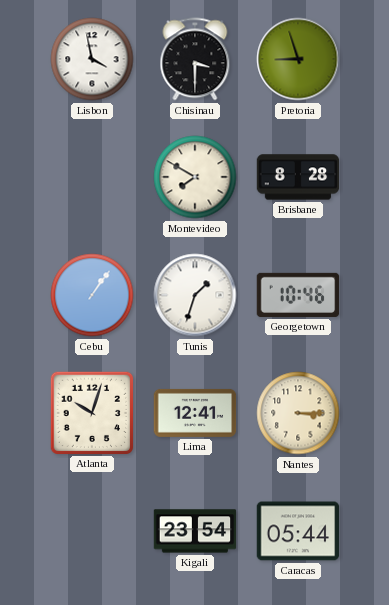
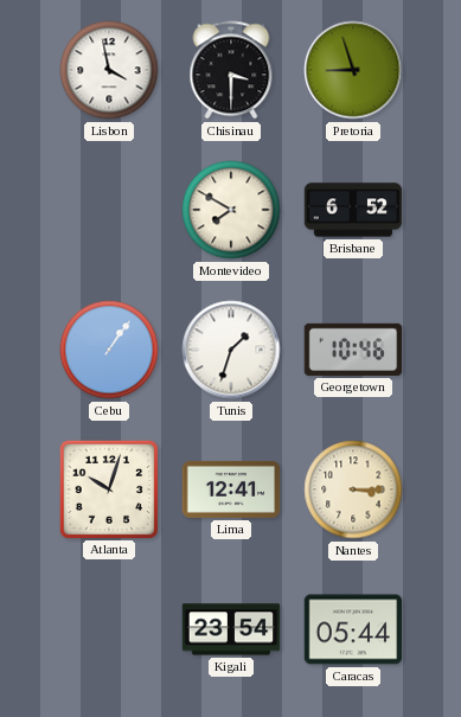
Brisbane: 8:28 -> 6:52
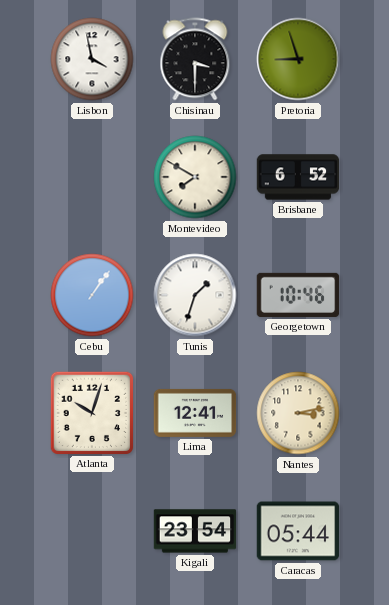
Nantes: 3:15 -> 3:13
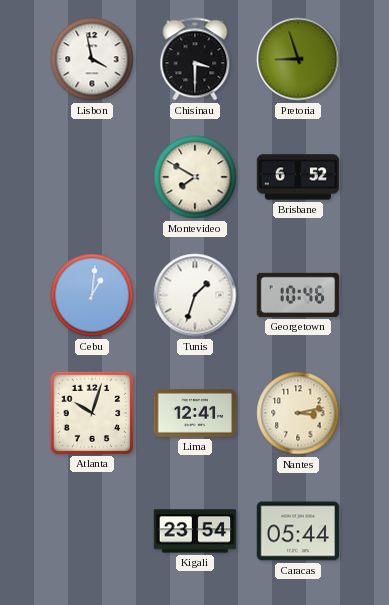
Cebu: 1:06 -> 1:01
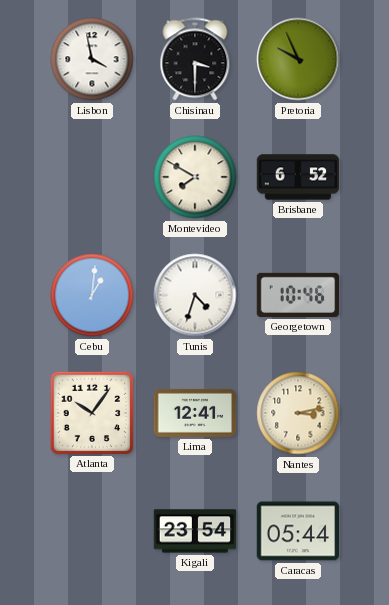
Pretoria: 8:57 -> 9:56
Tunis: 1:33 -> 4:33
Atlanta: 10:03 -> 10:06
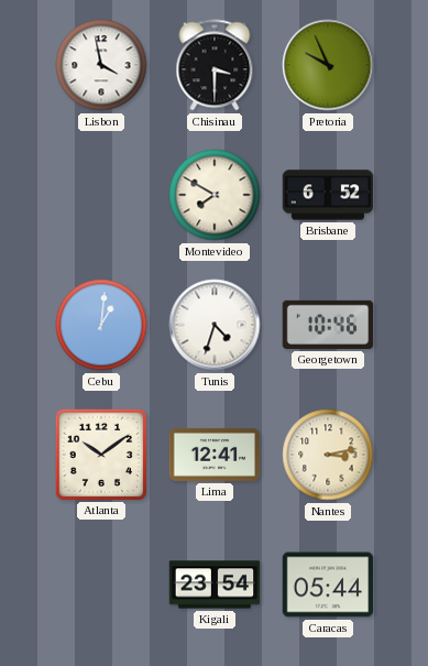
Atlanta: 10:06 -> 10:09
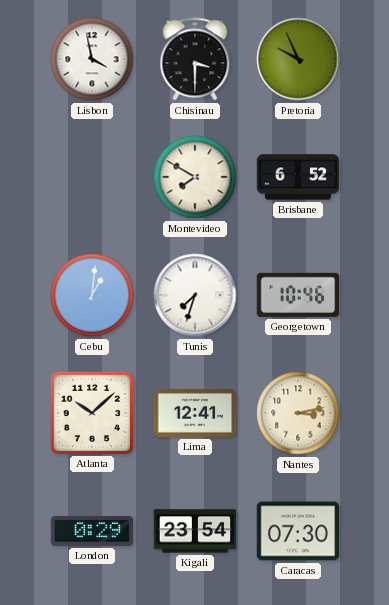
Tunis: 4:33 -> 7:33
Atlanta: 10:09 -> 10:08
London: none -> 0:29
Caracas: 05:44 -> 07:30
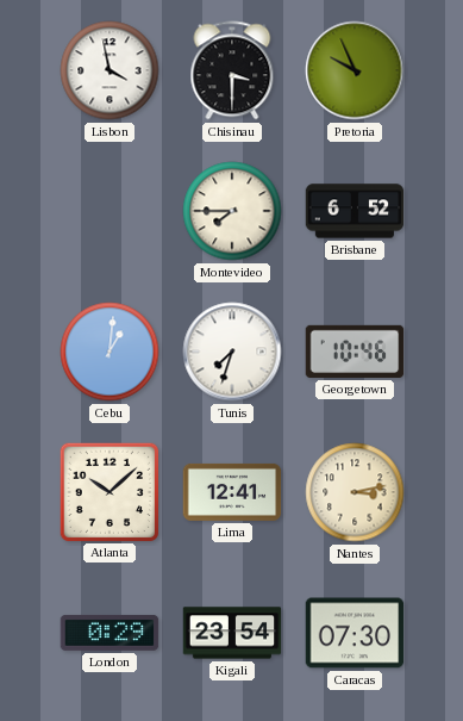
Montevideo: 7:50 -> 7:45
